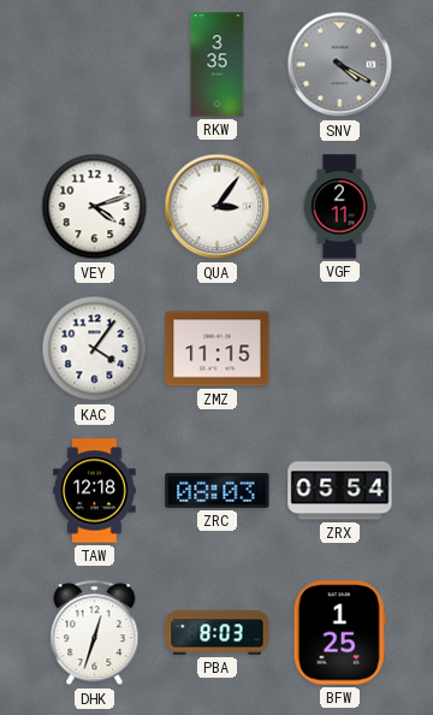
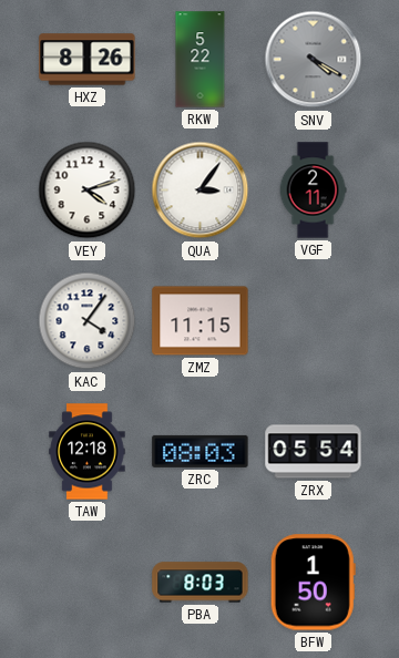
HXZ: none -> 8:26
RKW: 3:35 -> 5:22
DHK: 12:33 -> none
BFW: 1:25 -> 1:50
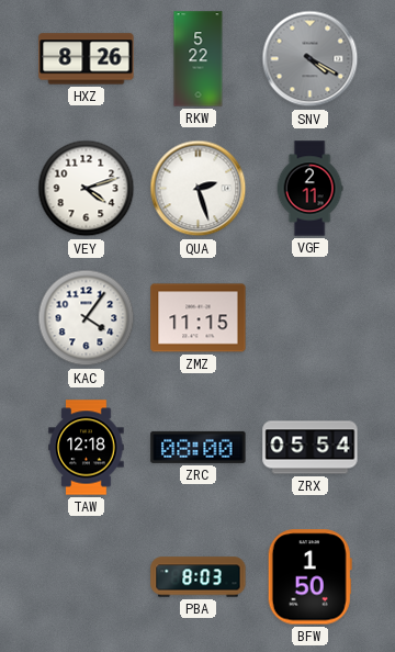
QUA: 3:06 -> 2:27
ZRC: 08:03 -> 08:00
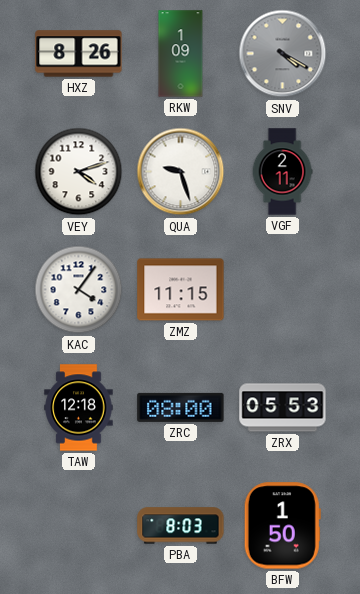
RKW: 5:22 -> 1:09
QUA: 2:27 -> 9:27
ZRX: 05:54 -> 05:53
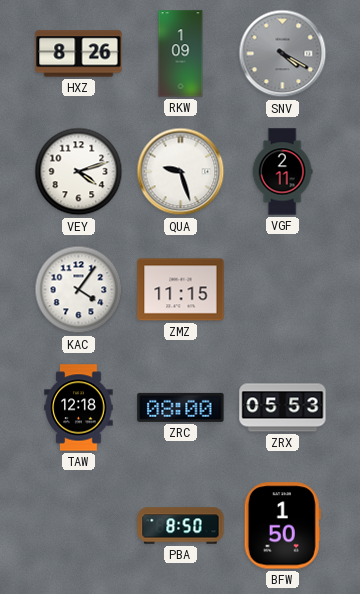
PBA: 8:03 -> 8:50
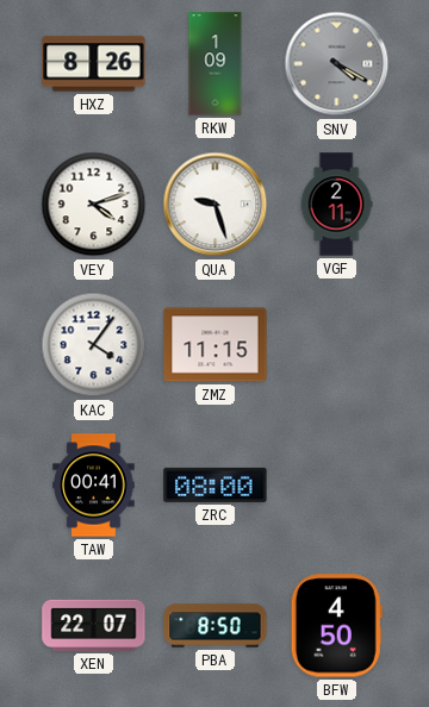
TAW: 12:18 -> 00:41
ZRX: 05:53 -> none
XEN: none -> 22:07
BFW: 1:50 -> 4:50
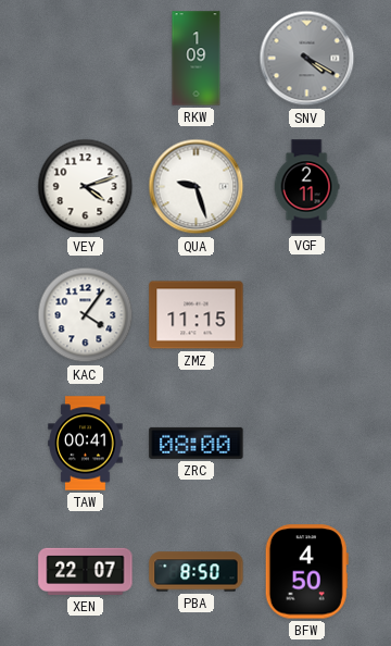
HXZ: 8:26 -> none
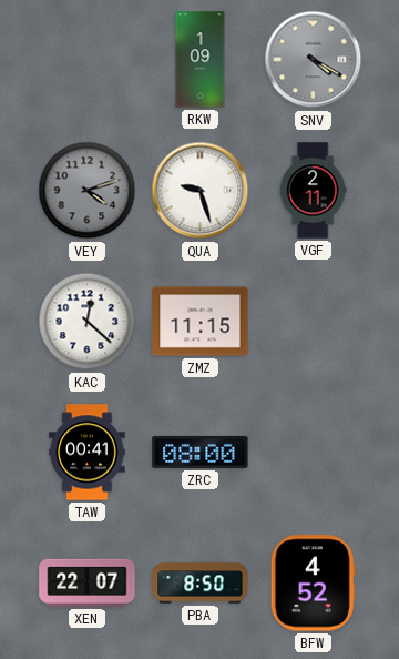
VEY dial: white -> grey
KAC: 4:06 -> 12:22
BFW: 4:50 -> 4:52
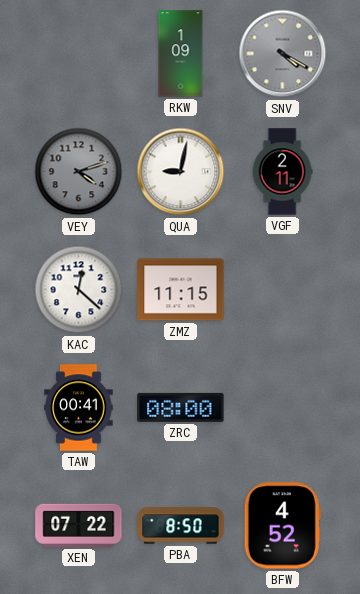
QUA: 9:27 -> 9:02
XEN: 22:07 -> 07:22
